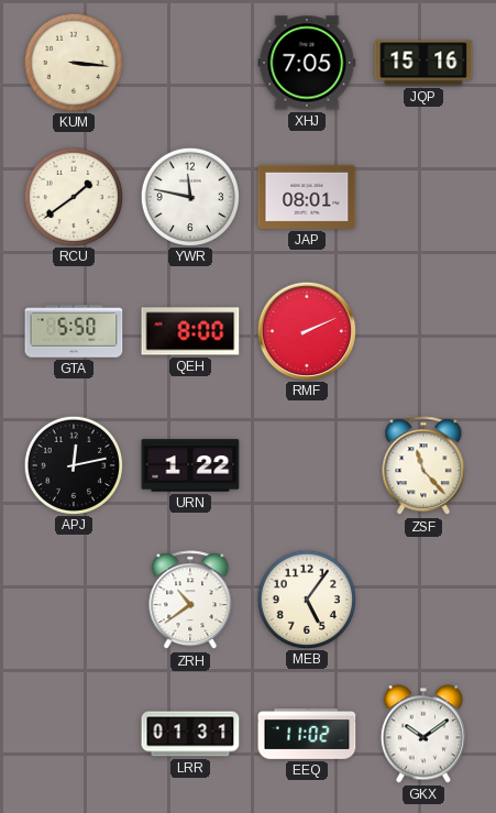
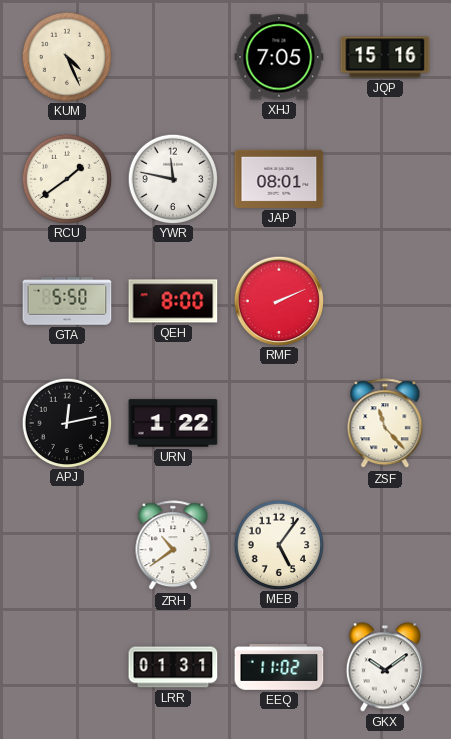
KUM: 3:16 -> 4:26
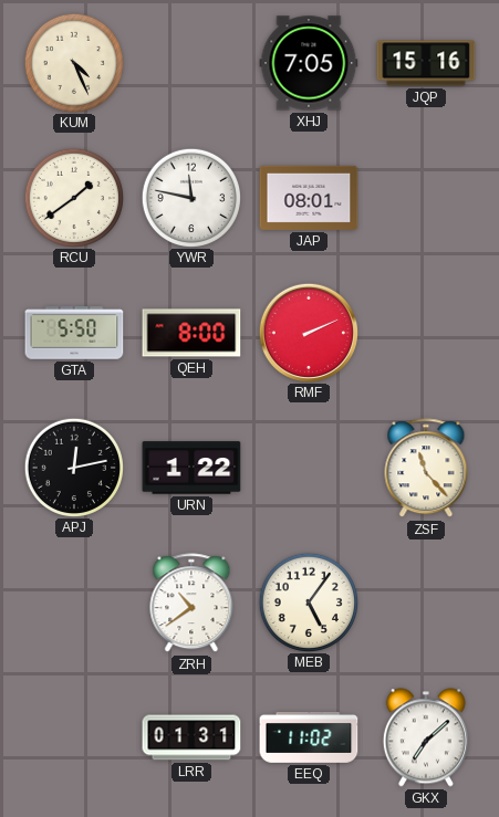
GKX: 10:09 -> 7:08
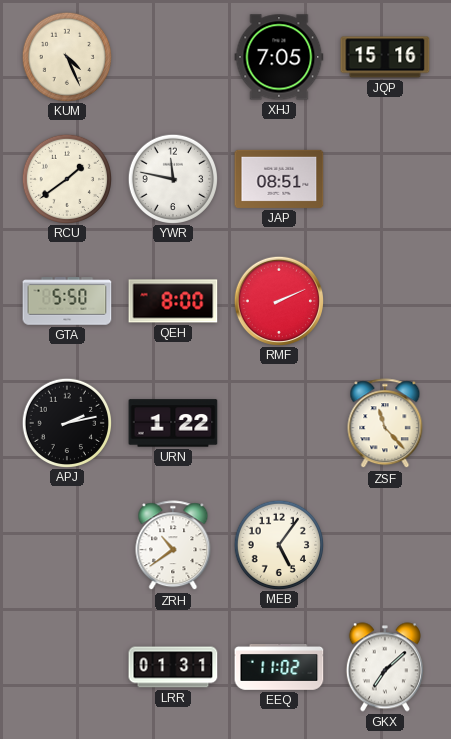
JAP: 08:01 -> 08:51
APJ: 12:13 -> 2:13
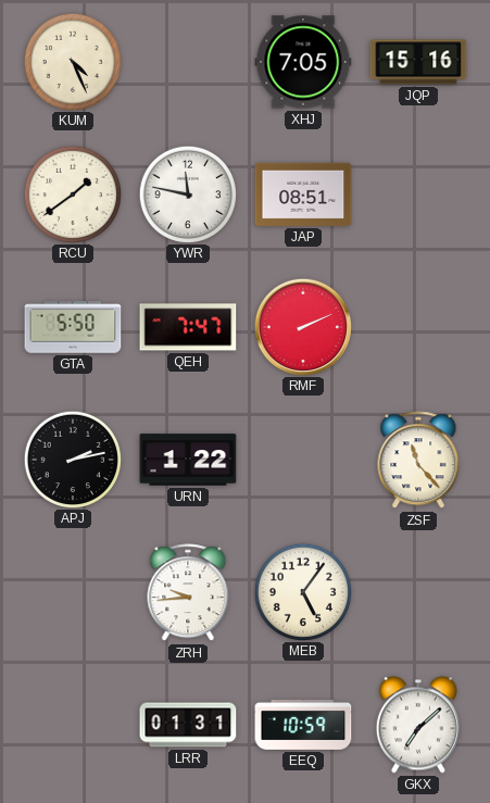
QEH: 8:00 -> 7:47
ZRH: 10:39 -> 9:44
EEQ: 11:02 -> 10:59
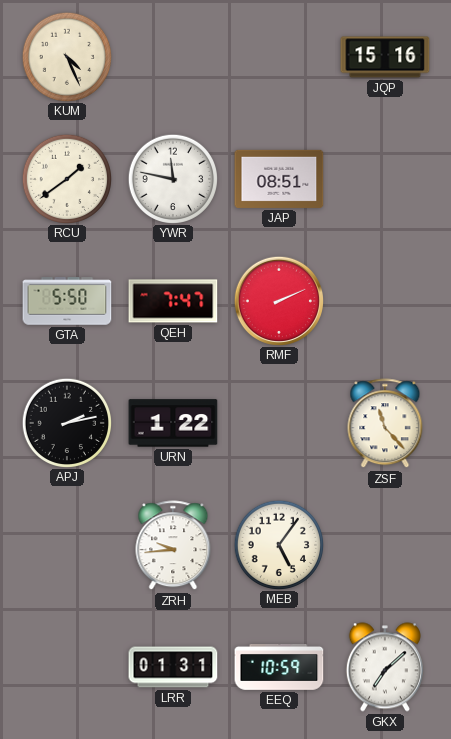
XHJ: 7:05 -> none
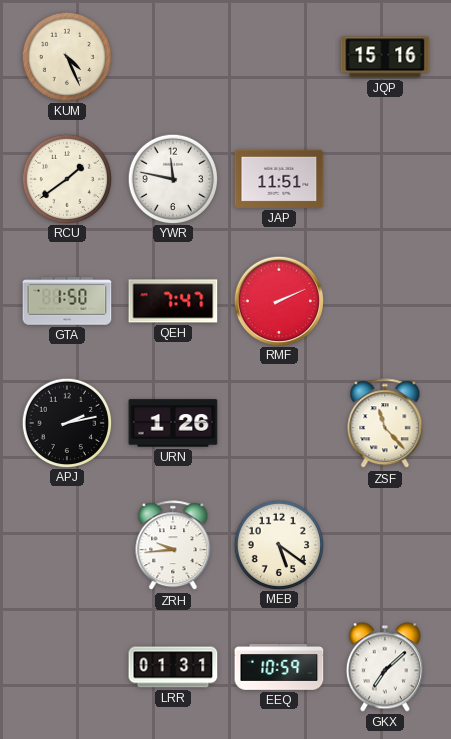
JAP: 08:51 -> 11:51
GTA: 5:50 -> 1:50
URN: 1:22 -> 1:26
MEB: 5:06 -> 5:21
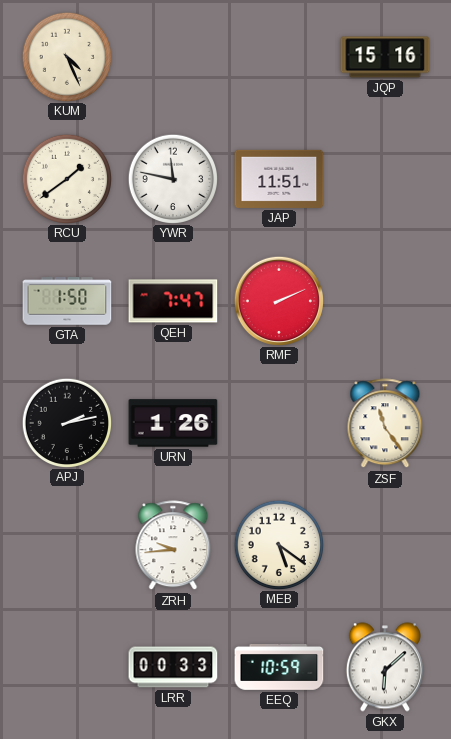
ZSF: 11:23 -> 11:24
LRR: 01:31 -> 00:33
GKX: 7:08 -> 6:08
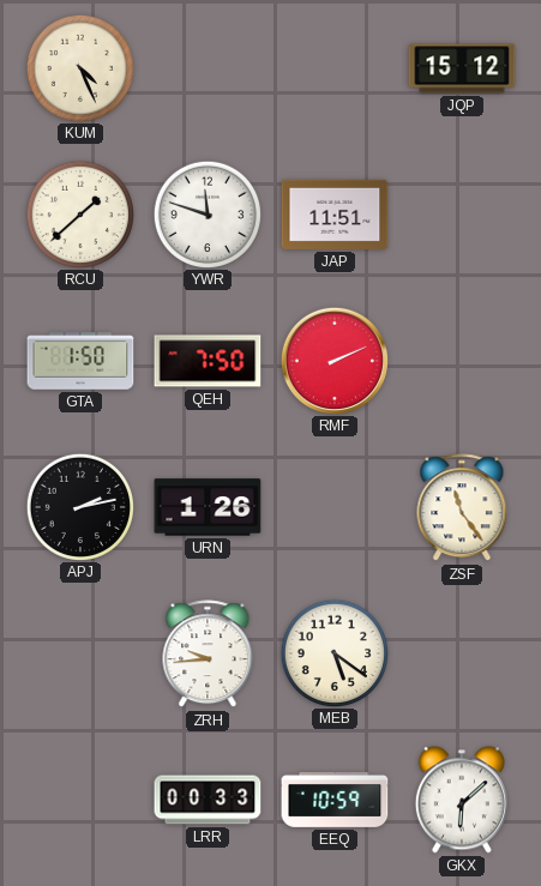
JQP: 15:16 -> 15:12
RCU: 1:39 -> 1:38
YWR: 11:47 -> 11:48
QEH: 7:47 -> 7:50
